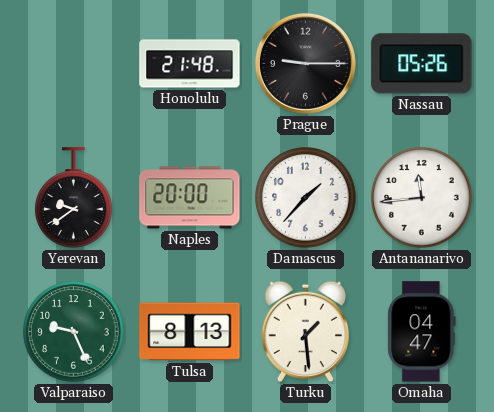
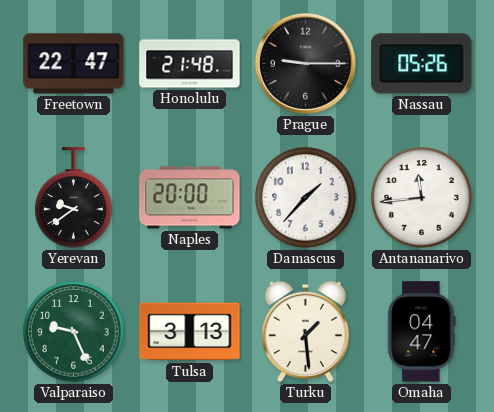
Freetown: none -> 22:47
Tulsa: 8:13 -> 3:13
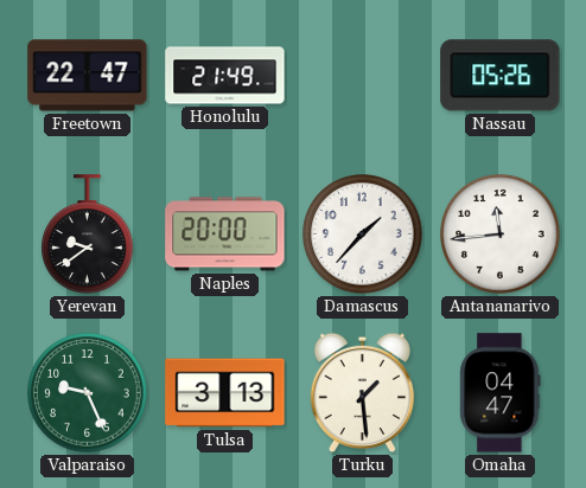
Honolulu: 21:48 -> 21:49
Prague: 9:15 -> none
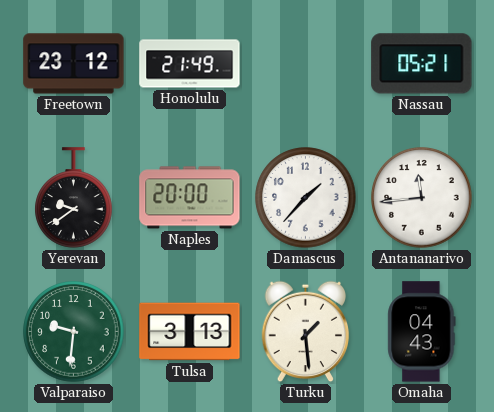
Freetown: 22:47 -> 23:12
Nassau: 05:26 -> 05:21
Valparaiso: 9:26 -> 9:31
Omaha: 04:47 -> 04:43
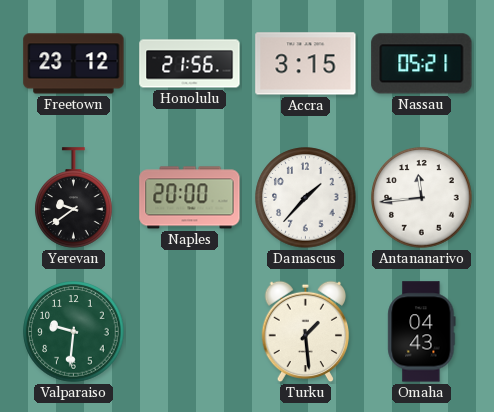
Honolulu: 21:49 -> 21:56
Accra: none -> 3:15
Tulsa: 3:13 -> none
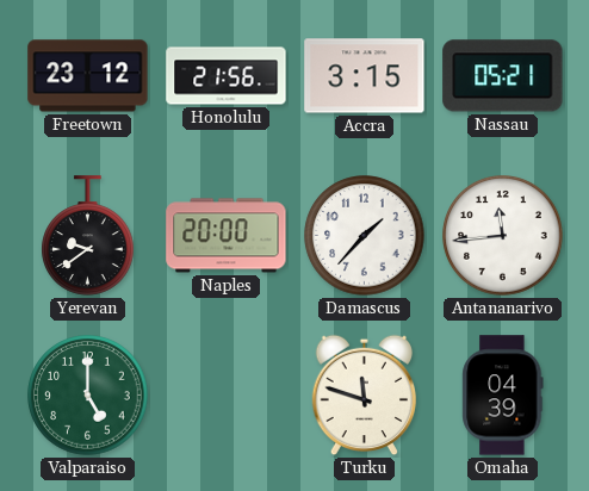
Valparaiso: 9:31 -> 5:00
Turku: 1:29 -> 11:48
Omaha: 04:43 -> 04:39
